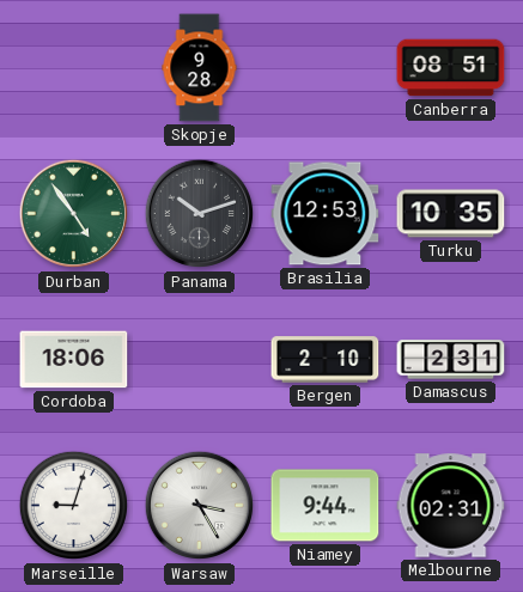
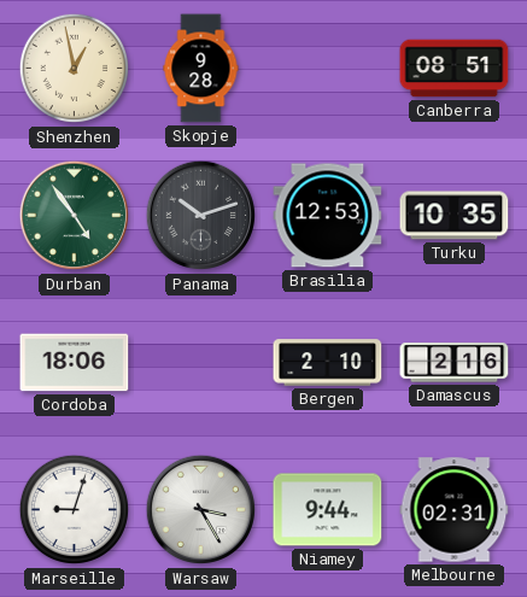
Shenzhen: none -> 12:58
Damascus: 2:31 -> 2:16
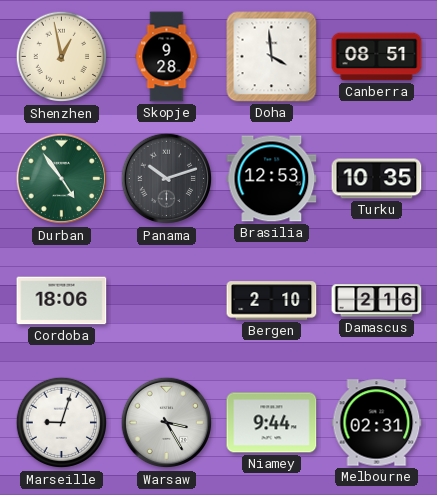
Doha: none -> 3:59
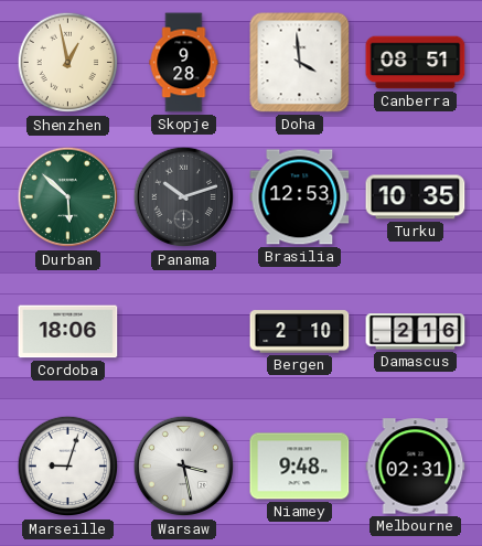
Durban: 4:54 -> 5:52
Warsaw: 3:25 -> 3:28
Niamey: 9:44 -> 9:48
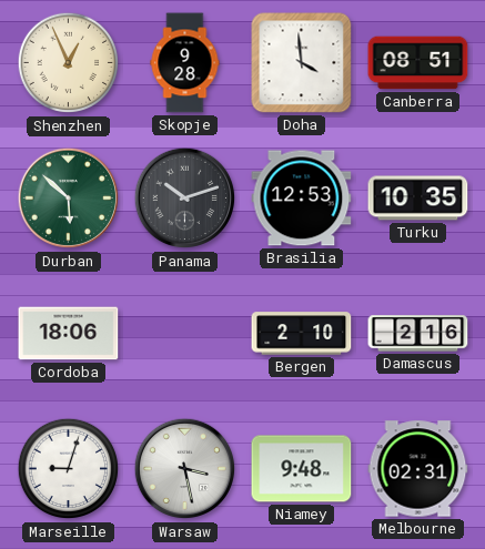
Shenzhen: 12:58 -> 12:56
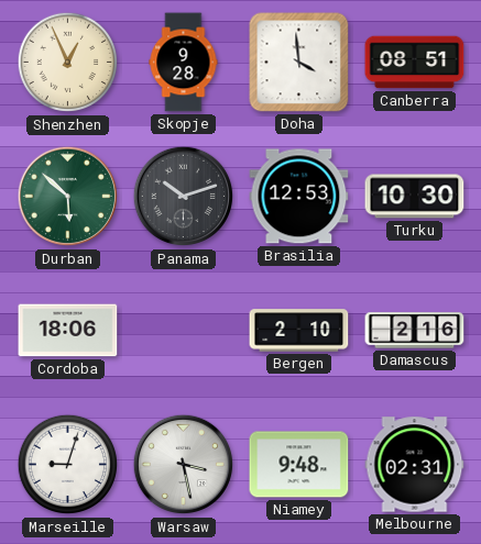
Turku: 10:35 -> 10:30
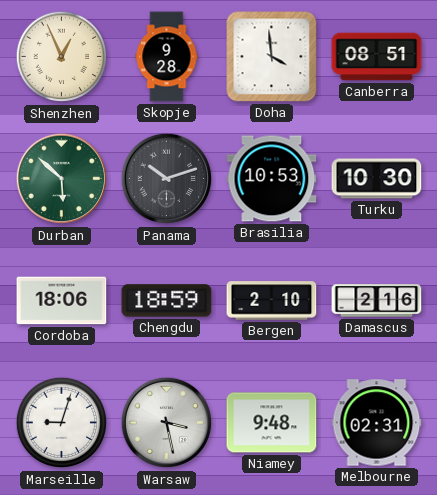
Brasilia: 12:53 -> 10:53
Chengdu: none -> 18:59
